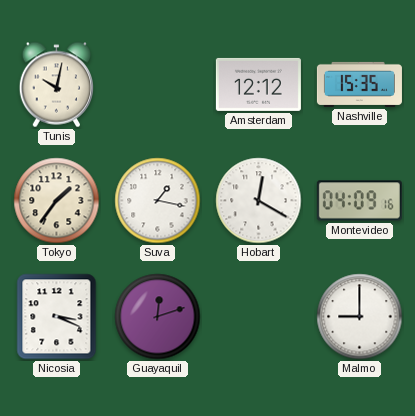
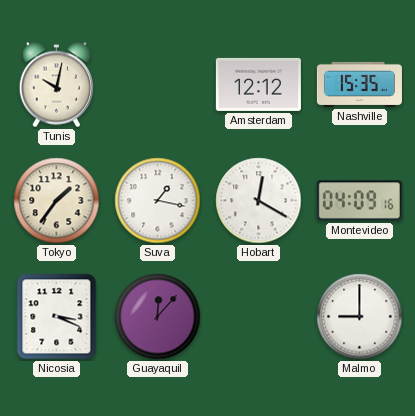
Guayaquil: 12:12 -> 12:07
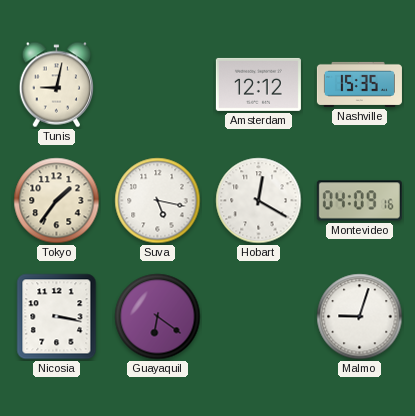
Tunis: 10:02 -> 9:02
Suva: 1:17 -> 5:17
Nicosia: 3:19 -> 3:17
Guayaquil: 12:07 -> 6:21
Malmo: 9:00 -> 9:03
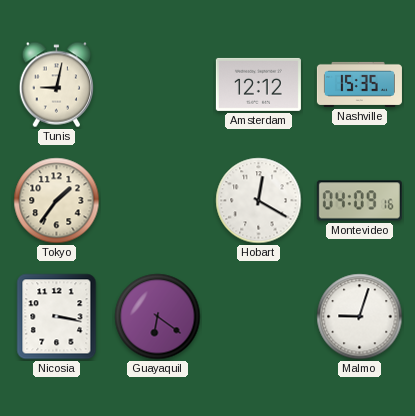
Suva: 5:17 -> none
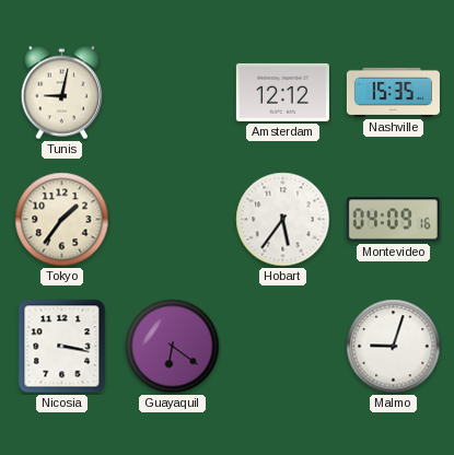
Hobart: 12:20 -> 5:36
